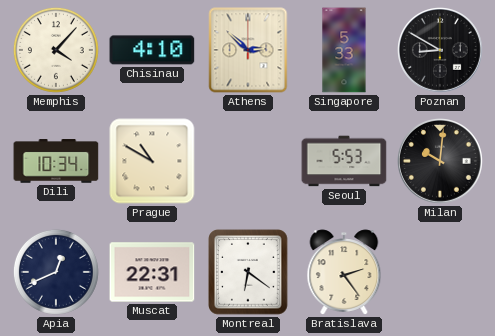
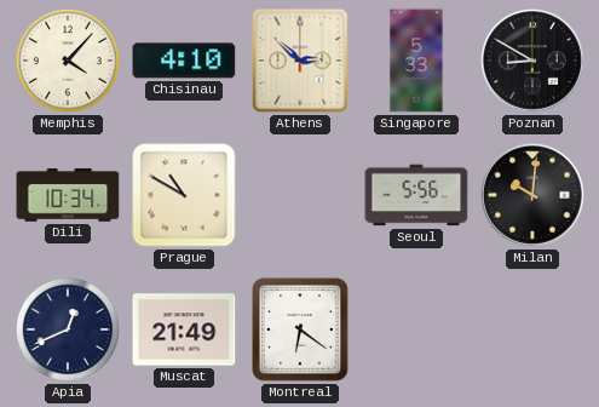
Seoul: 5:53 -> 5:56
Muscat: 22:31 -> 21:49
Bratislava: 2:24 -> none
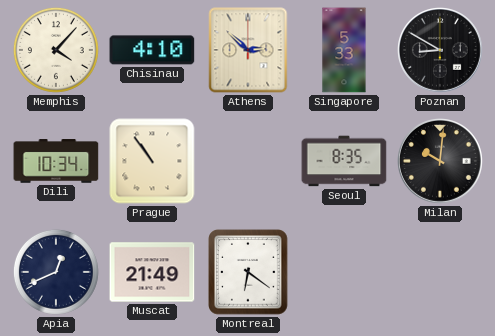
Prague: 10:50 -> 10:54
Seoul: 5:56 -> 8:35
